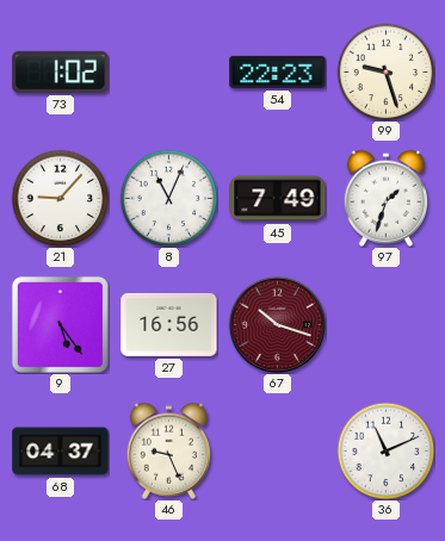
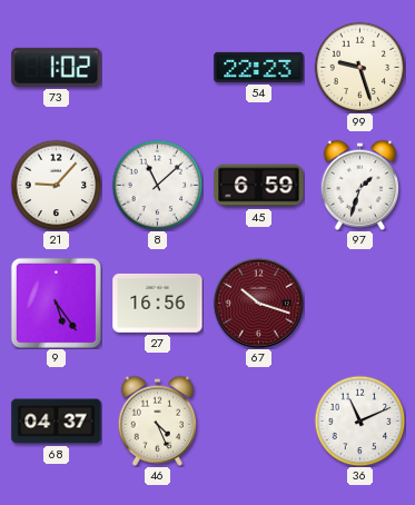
8: 11:04 -> 11:08
45: 7:49 -> 6:59
46: 9:26 -> 4:26
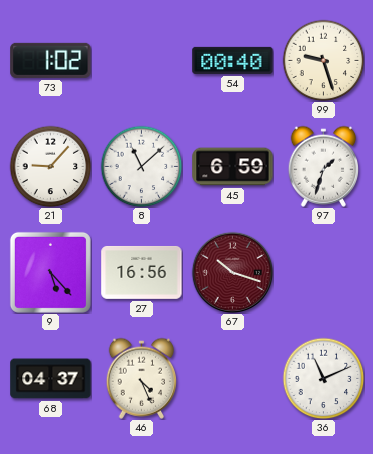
54: 22:23 -> 00:40
9: 5:24 -> 5:23
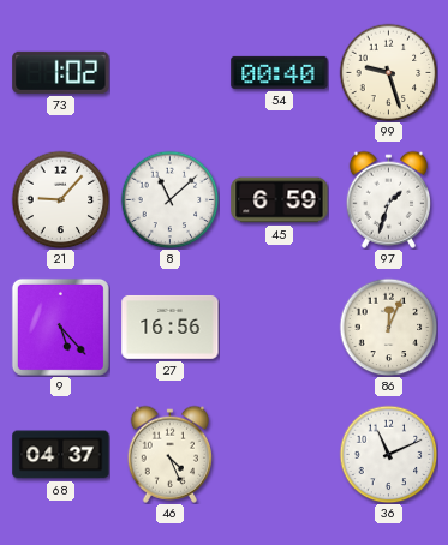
67: 10:18 -> none
86: none -> 12:04
